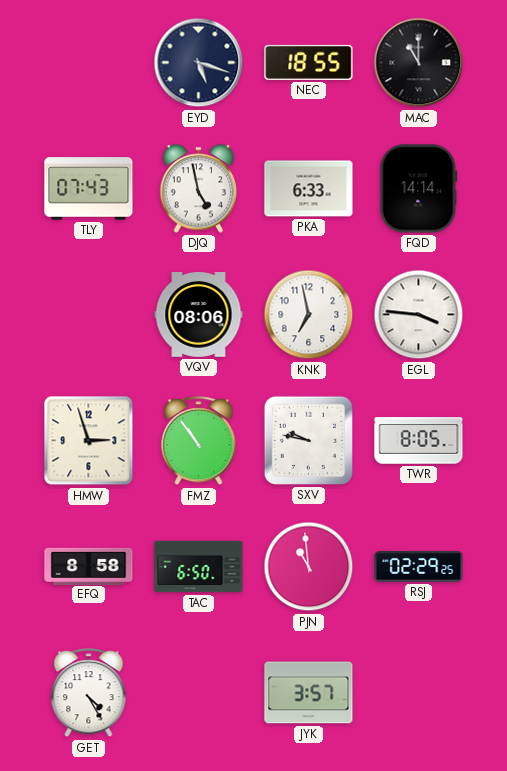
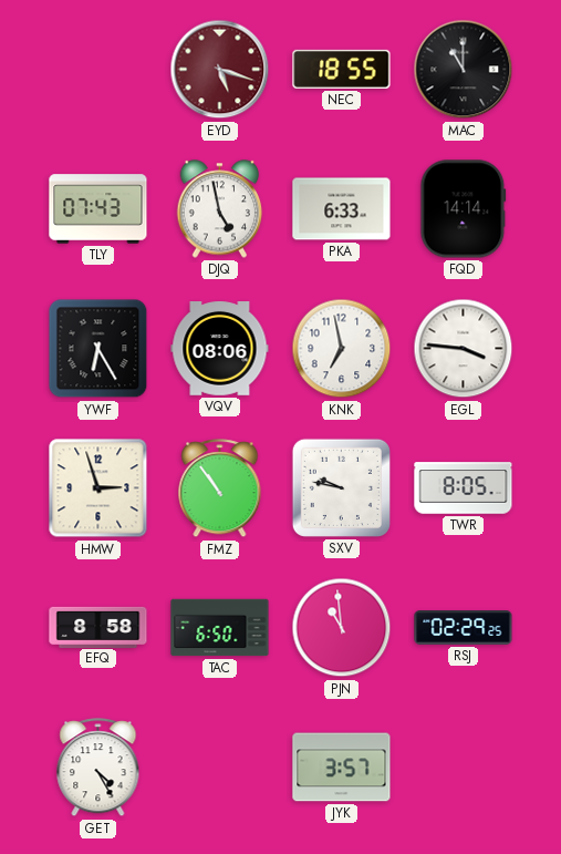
EYD dial: navy -> burgundy
YWF: none -> 6:25
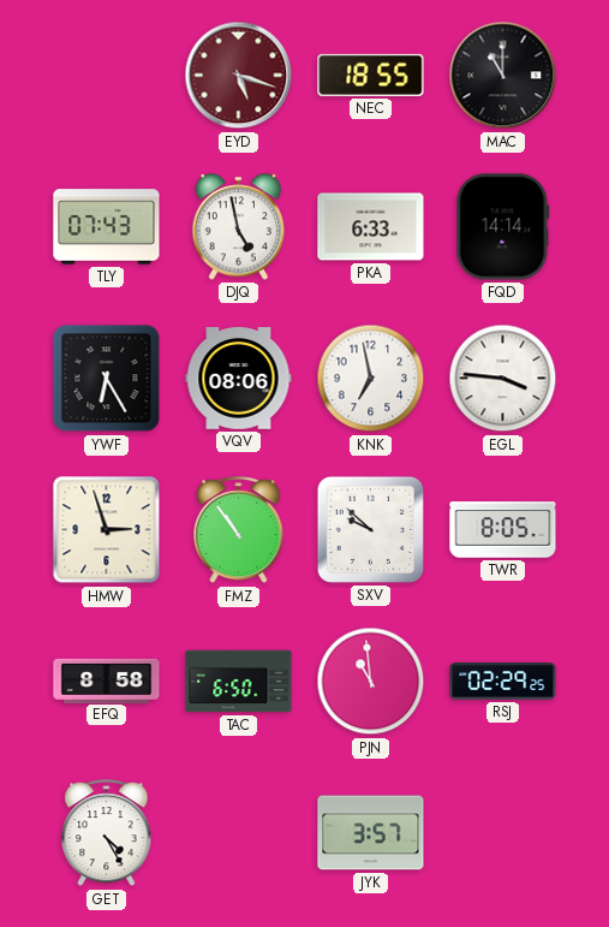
SXV: 9:47 -> 9:52
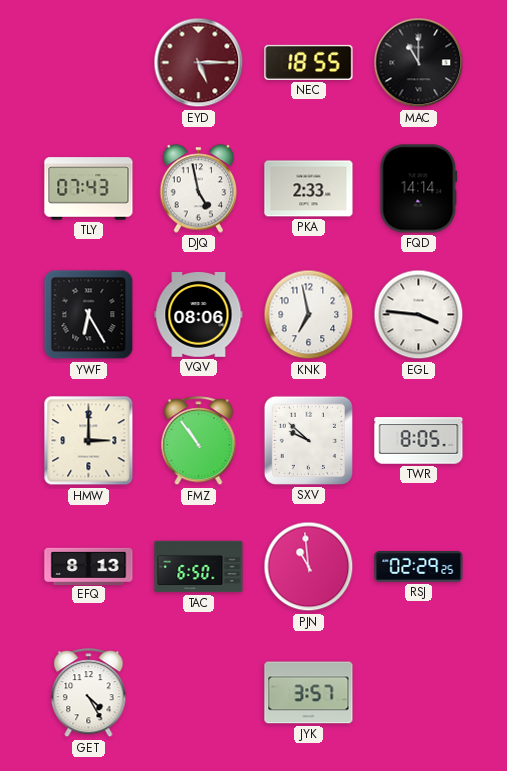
EYD: 5:18 -> 5:15
PKA: 6:33 -> 2:33
HMW: 2:57 -> 3:00
EFQ: 8:58 -> 8:13
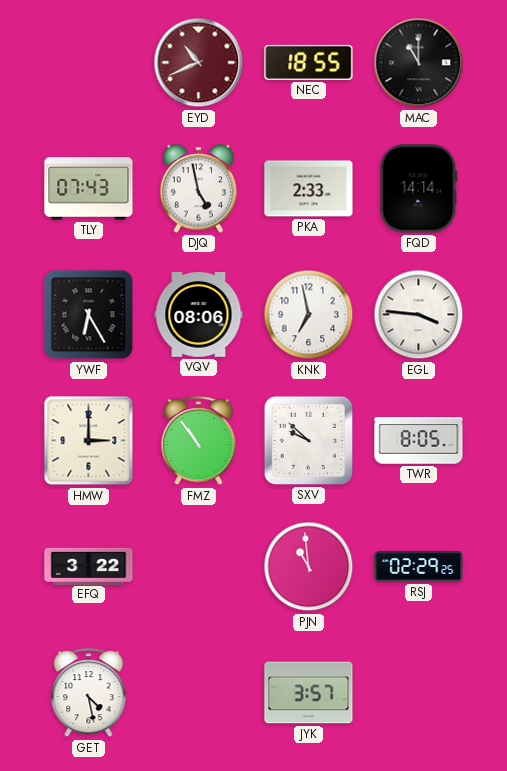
EYD: 5:15 -> 10:41
EFQ: 8:13 -> 3:22
TAC: 6:50 -> none
GET: 4:25 -> 4:28
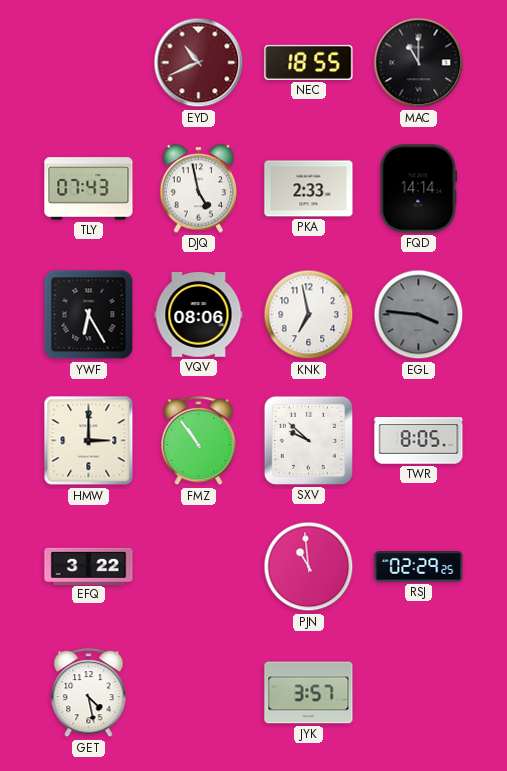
EGL dial: white -> grey
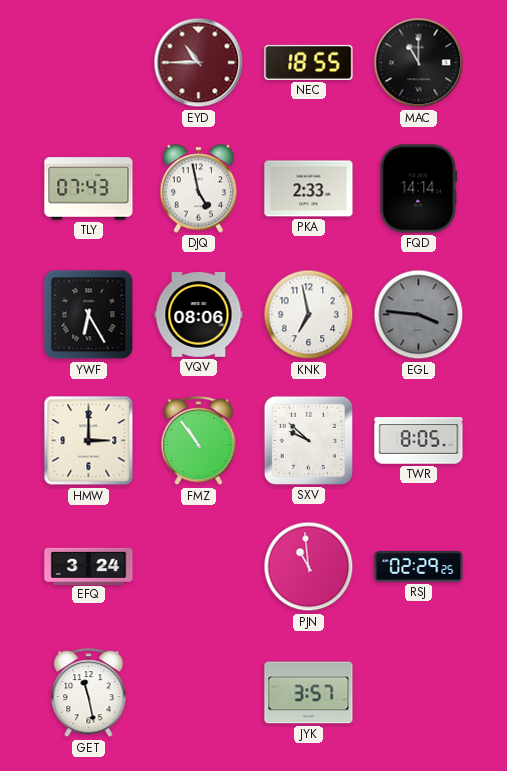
EYD: 10:41 -> 10:45
EFQ: 3:22 -> 3:24
GET: 4:28 -> 11:28
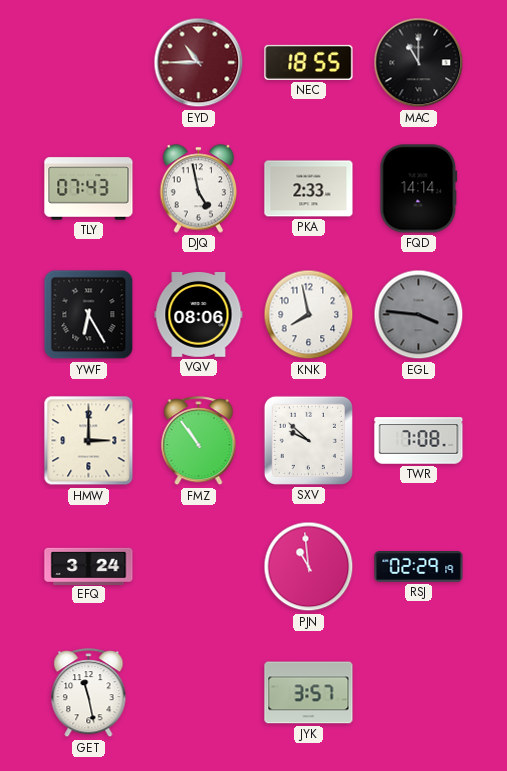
KNK: 6:58 -> 7:58
TWR: 8:05 -> 7:08
RSJ: 02:29:25 -> 02:29:19
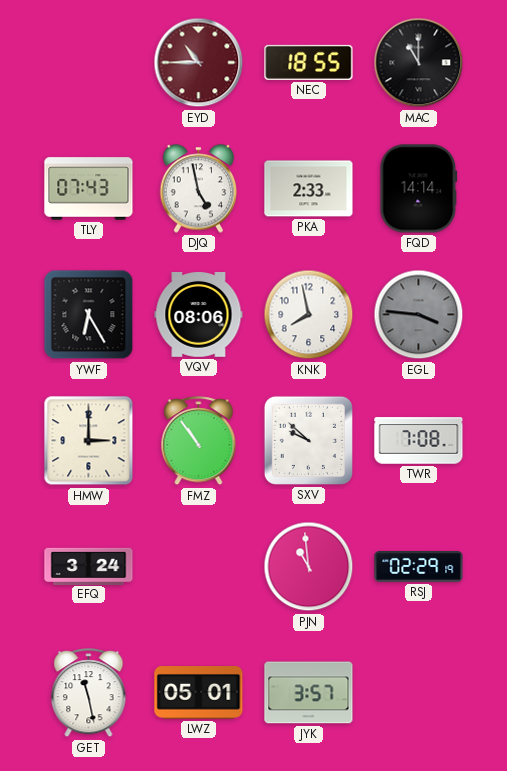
LWZ: none -> 05:01
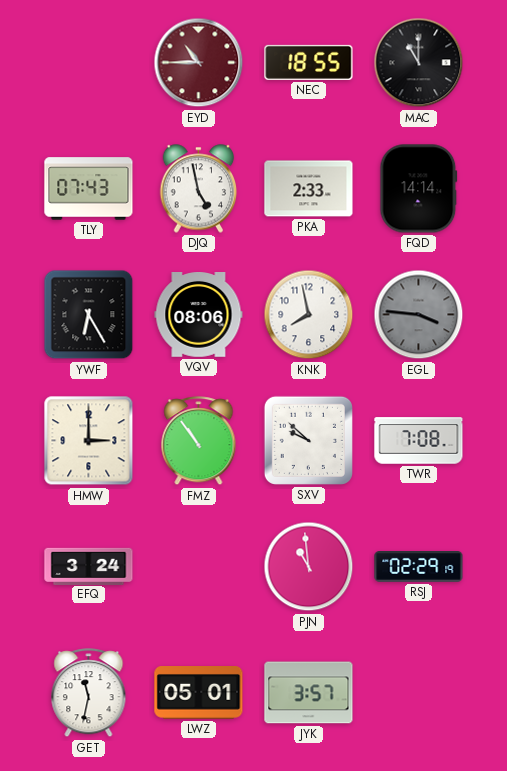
GET: 11:28 -> 11:32
